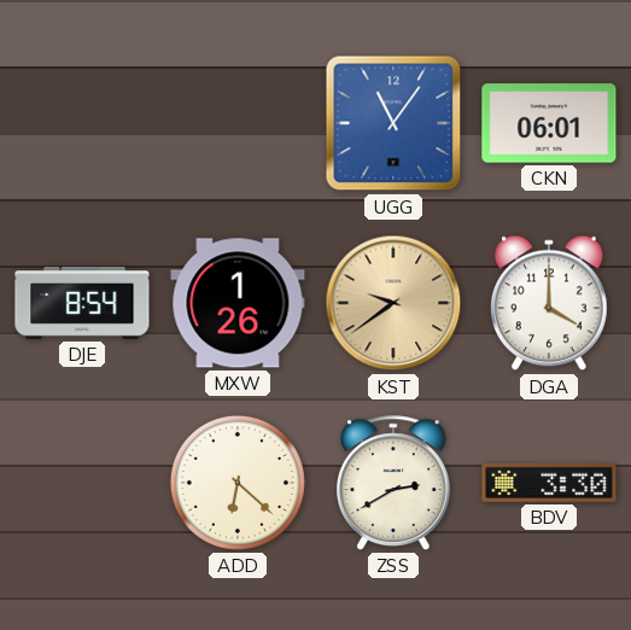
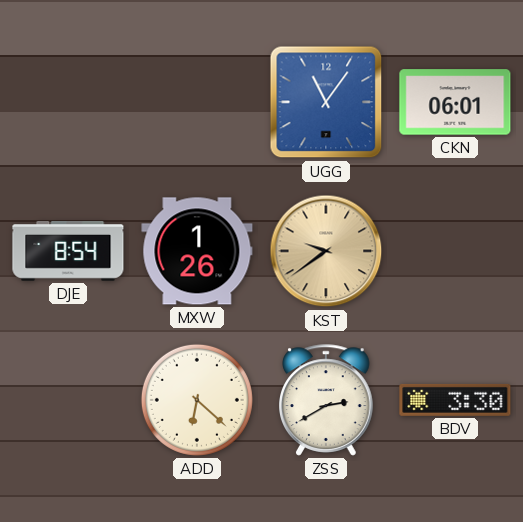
DGA: 4:00 -> none
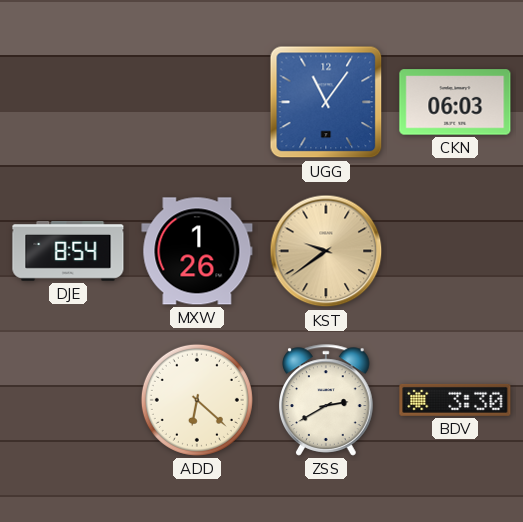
CKN: 06:01 -> 06:03
